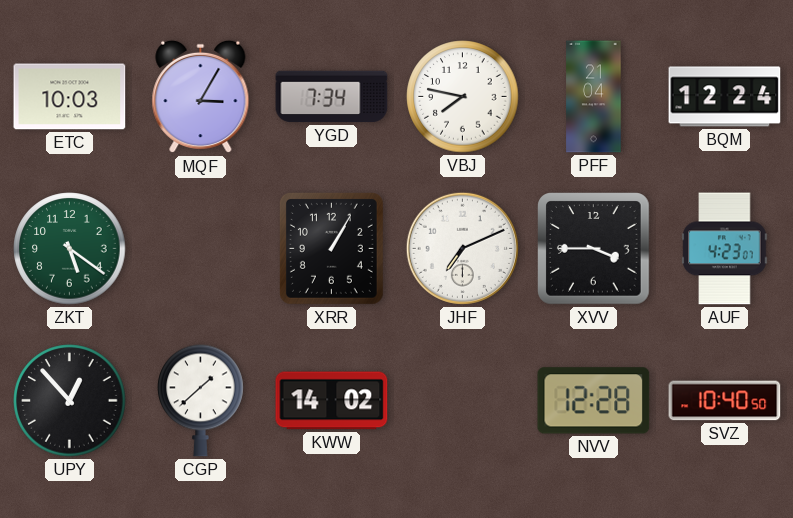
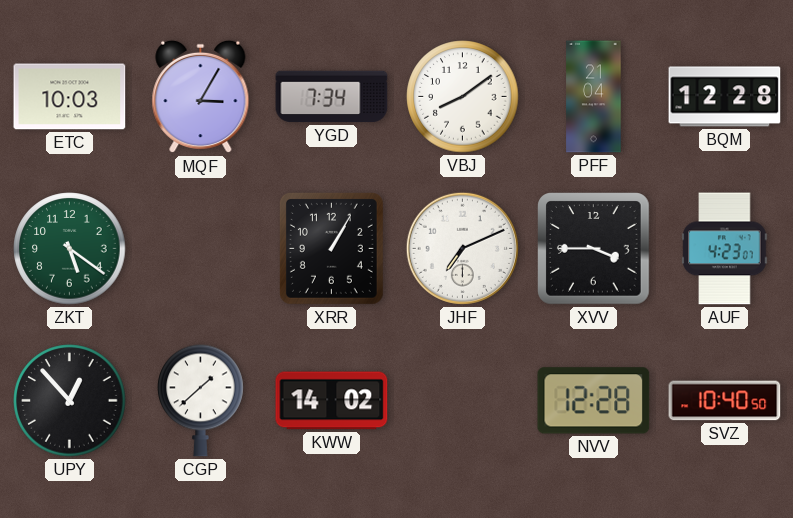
VBJ: 7:47 -> 8:09
BQM: 12:24 -> 12:28
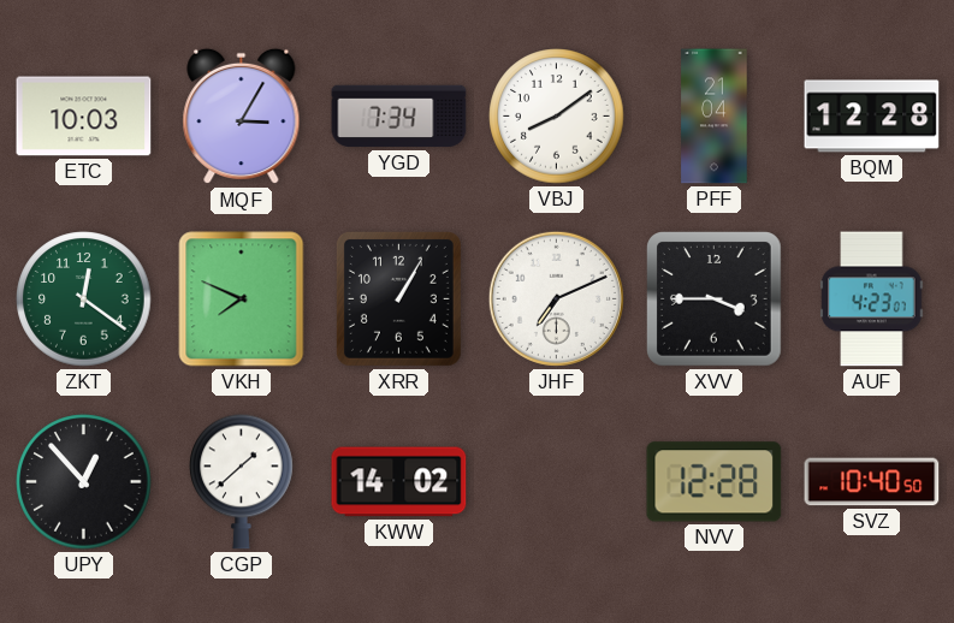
ZKT: 5:21 -> 12:21
VKH: none -> 7:49
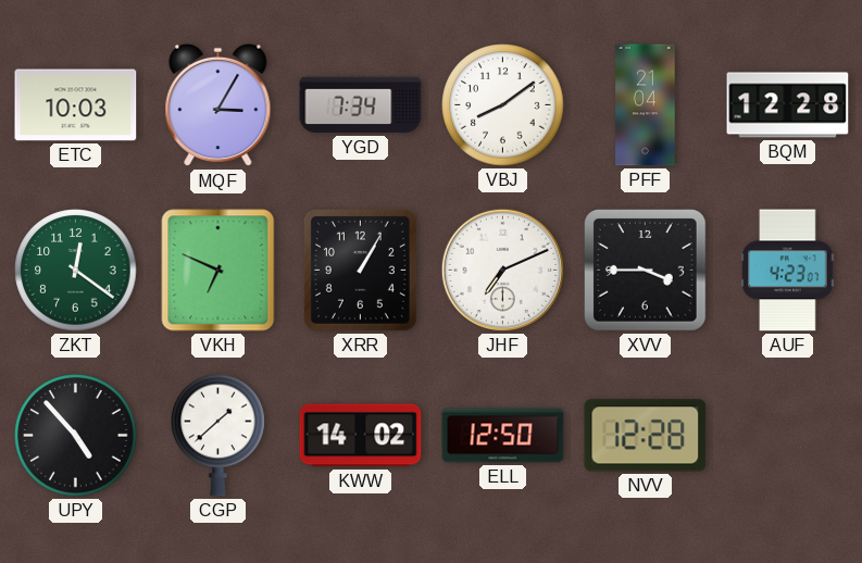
VKH: 7:49 -> 6:49
UPY: 12:53 -> 4:53
ELL: none -> 12:50
SVZ: 10:40 -> none
